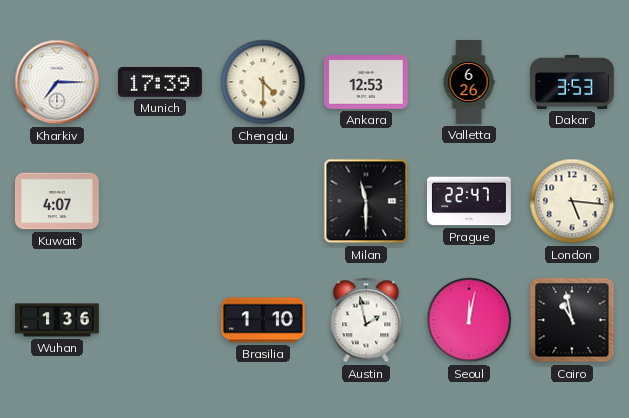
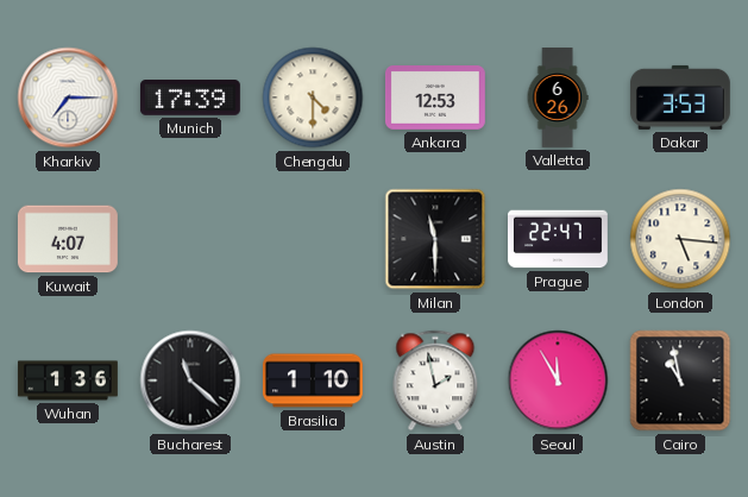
Bucharest: none -> 11:22
Seoul: 12:02 -> 11:55
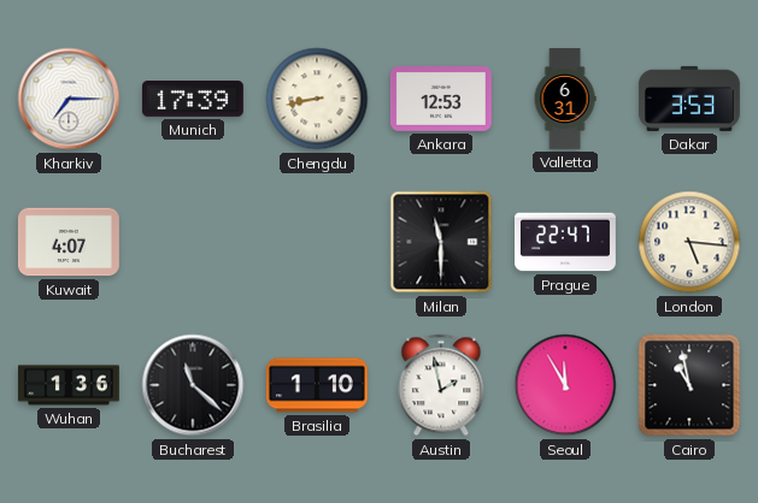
Chengdu: 4:30 -> 8:43
Valletta: 6:26 -> 6:31
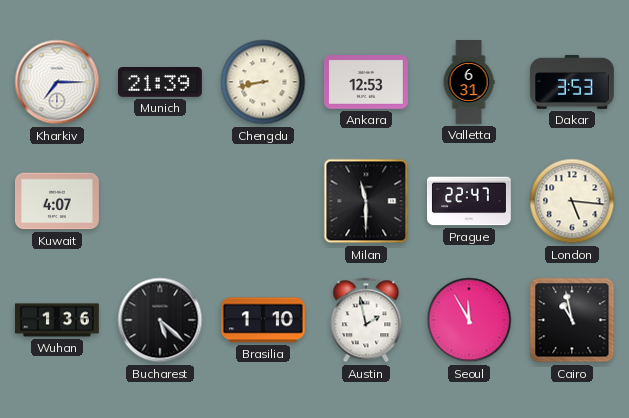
Munich: 17:39 -> 21:39
Bucharest: 11:22 -> 5:22
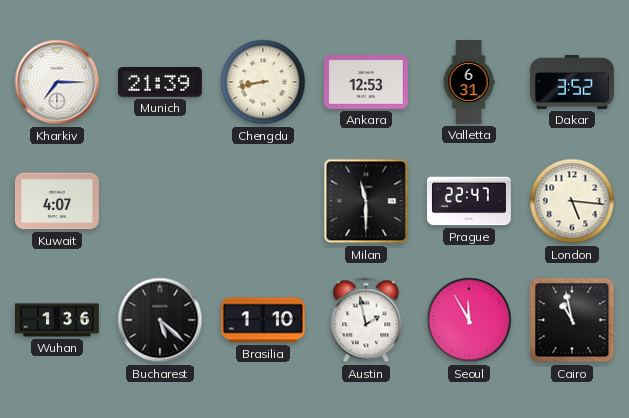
Dakar: 3:53 -> 3:52
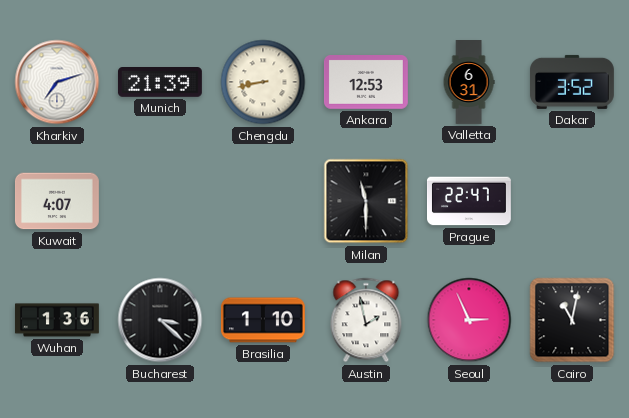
Kharkiv: 7:15 -> 7:12
London: 5:16 -> none
Bucharest: 5:22 -> 3:22
Seoul: 11:55 -> 2:56
Cairo: 10:58 -> 11:02
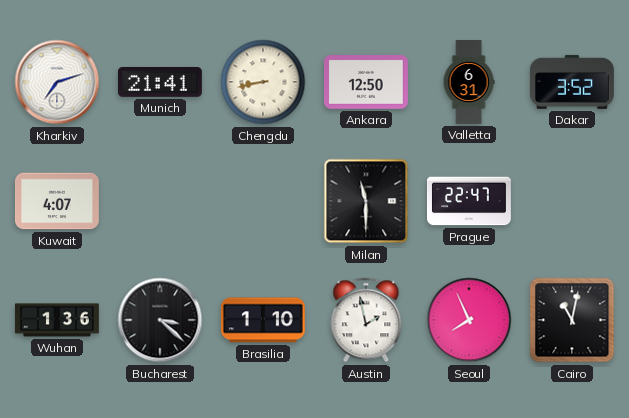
Munich: 21:39 -> 21:41
Ankara: 12:53 -> 12:50
Seoul: 2:56 -> 7:56
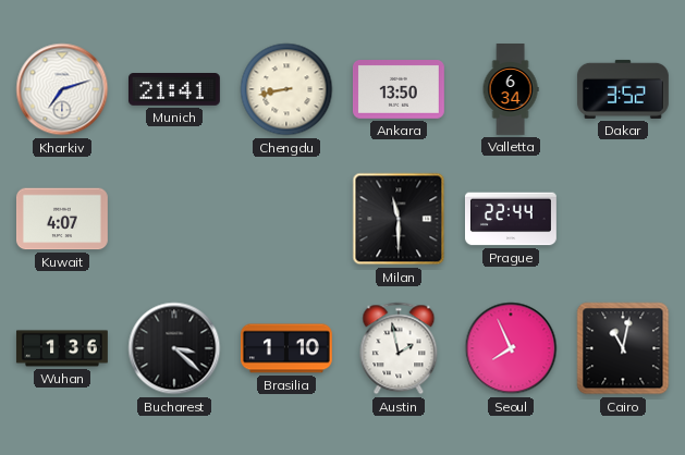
Ankara: 12:50 -> 13:50
Valletta: 6:31 -> 6:34
Prague: 22:47 -> 22:44
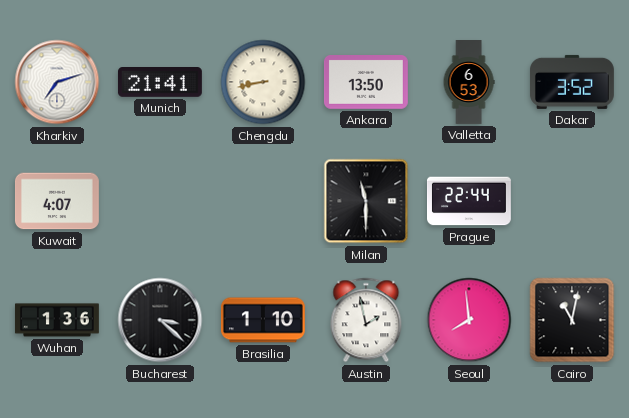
Valletta: 6:34 -> 6:53
Seoul: 7:56 -> 7:59
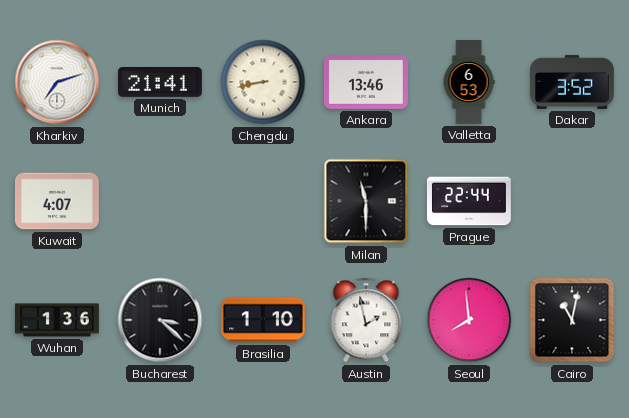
Ankara: 13:50 -> 13:46
